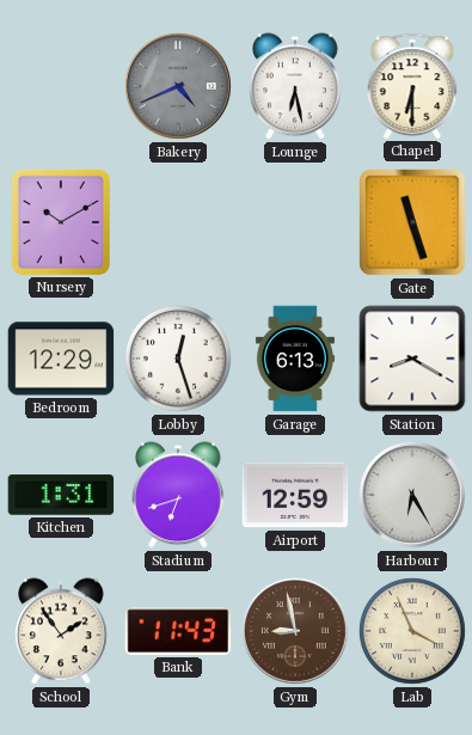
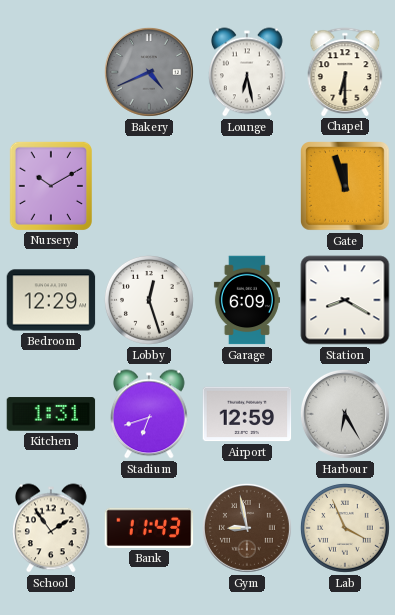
Gate: 11:27 -> 11:57
Garage: 6:13 -> 6:09
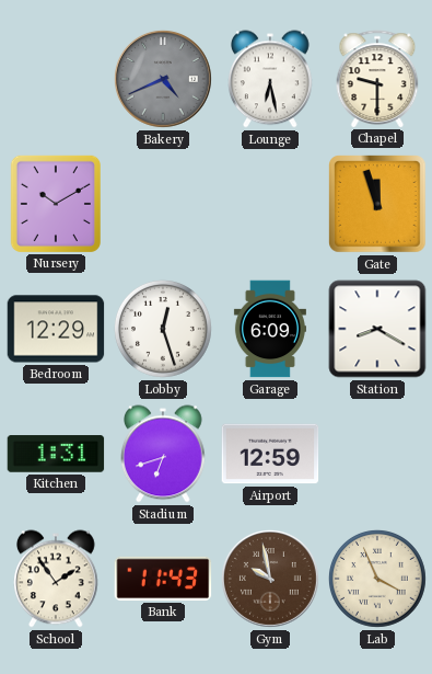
Chapel: 6:30 -> 9:30
Harbour: 6:25 -> none
Gym: 8:58 -> 9:58
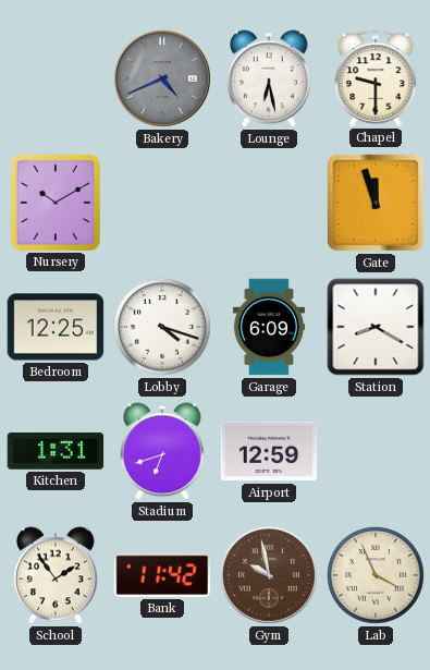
Bedroom: 12:29 -> 12:25
Lobby: 12:27 -> 4:18
Bank: 11:43 -> 11:42
